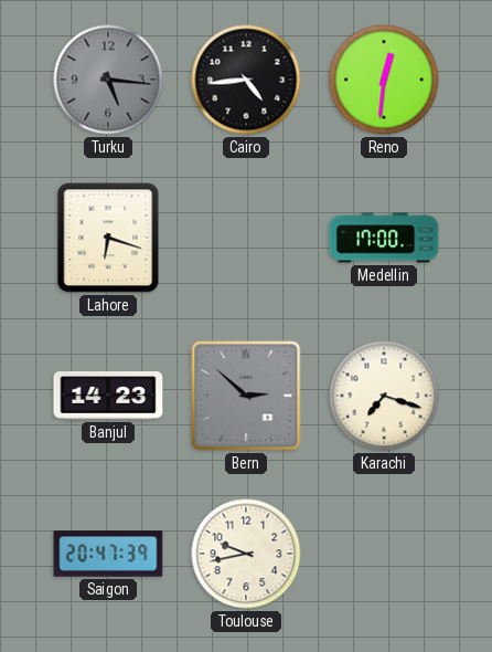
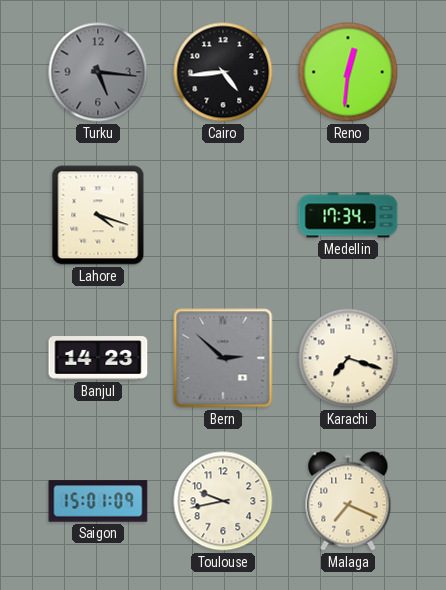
Lahore: 6:18 -> 4:18
Medellin: 17:00 -> 17:34
Saigon: 20:47 -> 15:01
Malaga: none -> 7:19
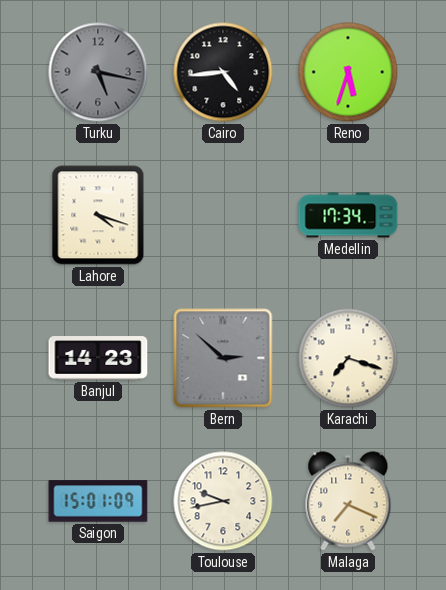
Turku: 5:16 -> 5:17
Reno: 12:31 -> 5:33
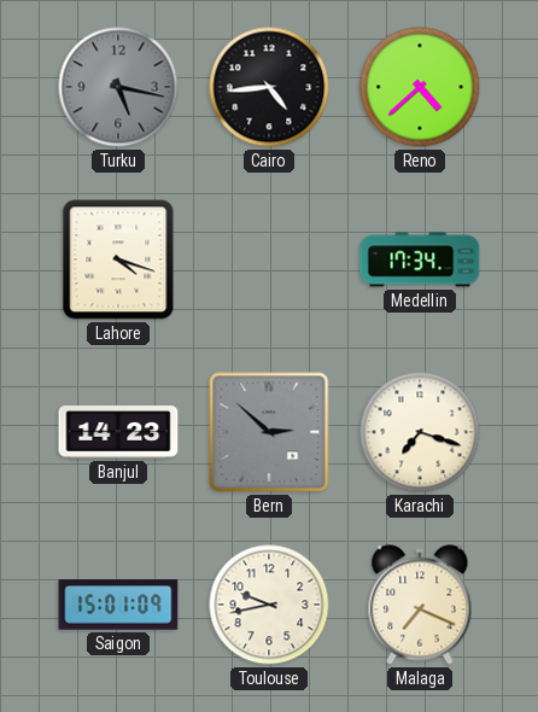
Reno: 5:33 -> 4:38
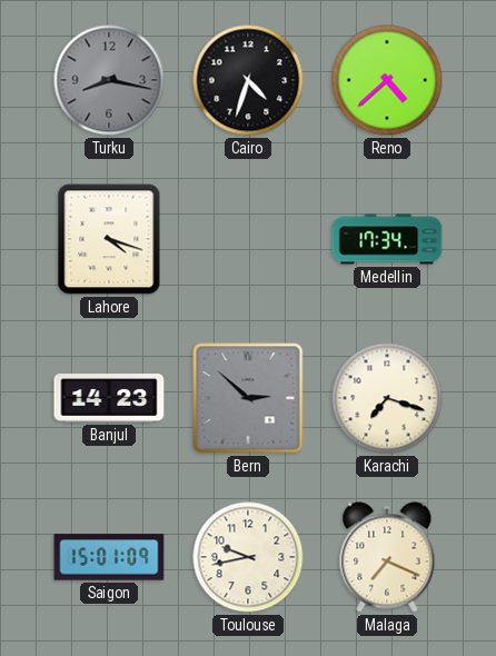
Turku: 5:17 -> 8:17
Cairo: 4:44 -> 4:33
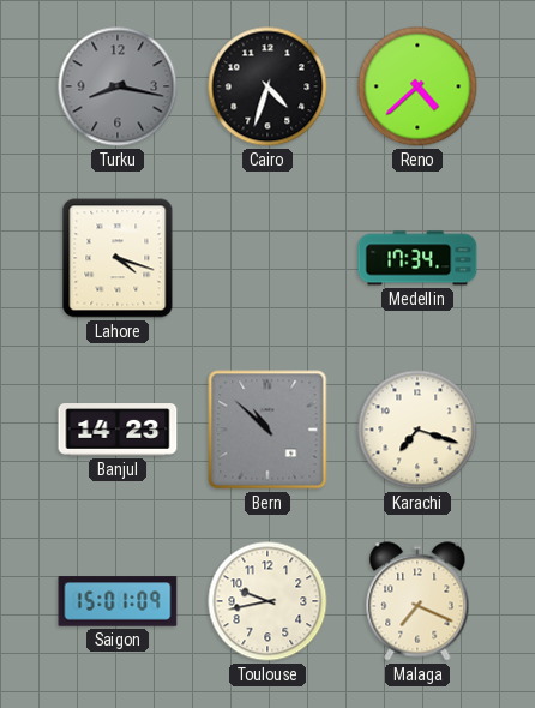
Bern: 2:52 -> 10:52
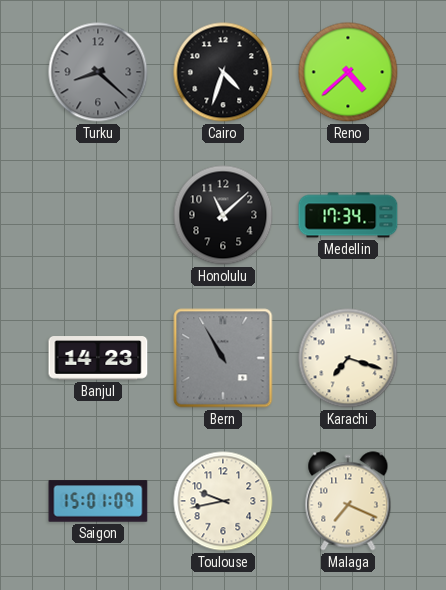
Turku: 8:17 -> 8:22
Lahore: 4:18 -> none
Honolulu: none -> 11:08
Bern: 10:52 -> 10:55
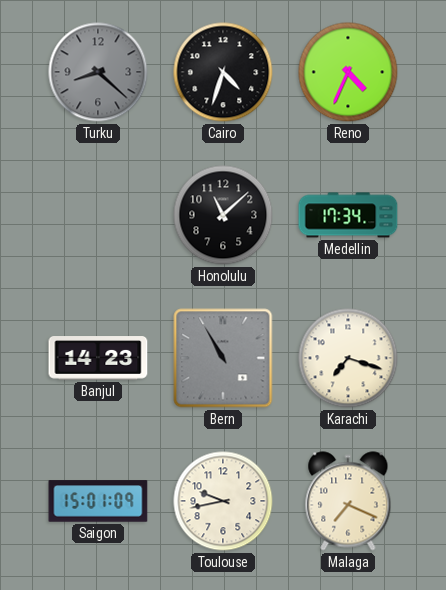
Reno: 4:38 -> 4:34
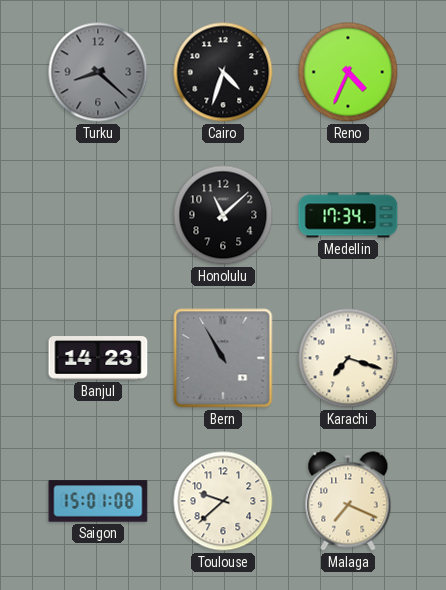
Saigon: 15:01:09 -> 15:01:08
Toulouse: 9:43 -> 9:38
